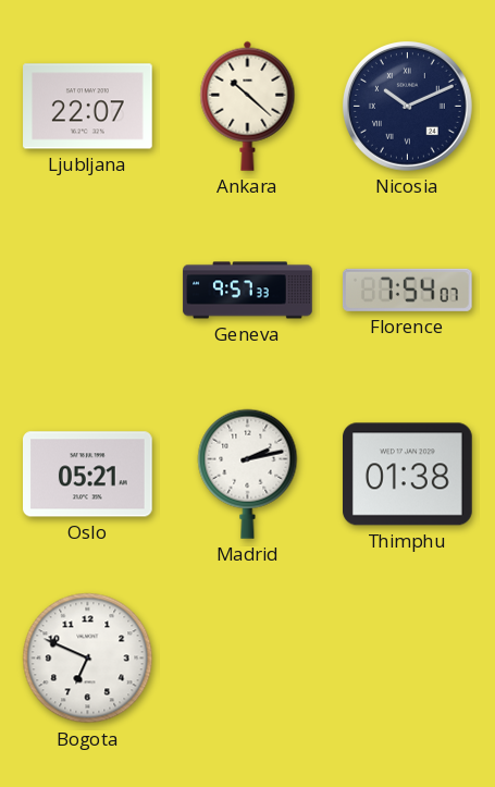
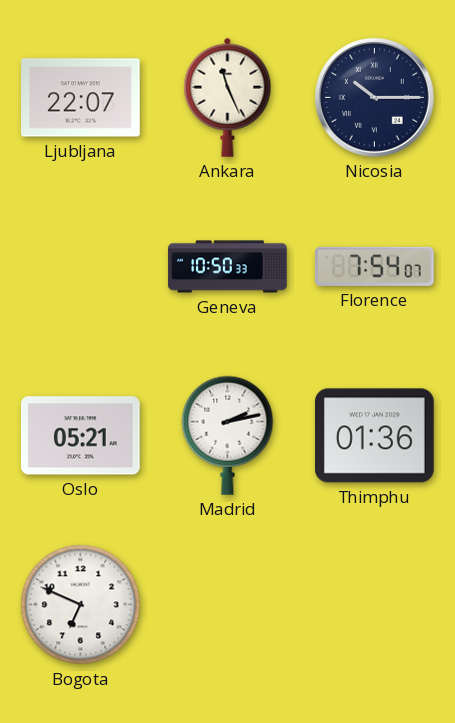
Ankara: 10:22 -> 11:26
Nicosia: 10:11 -> 10:15
Geneva: 9:57 -> 10:50
Thimphu: 01:38 -> 01:36
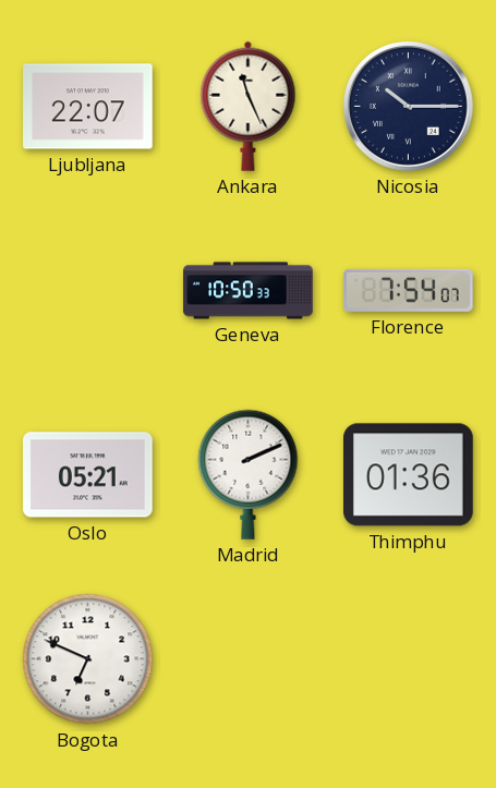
Madrid: 2:13 -> 2:11
